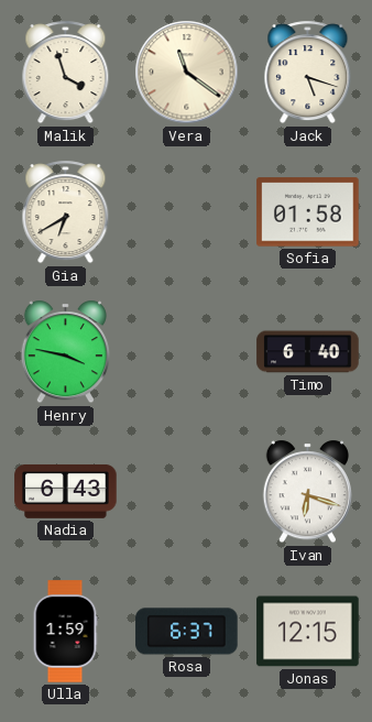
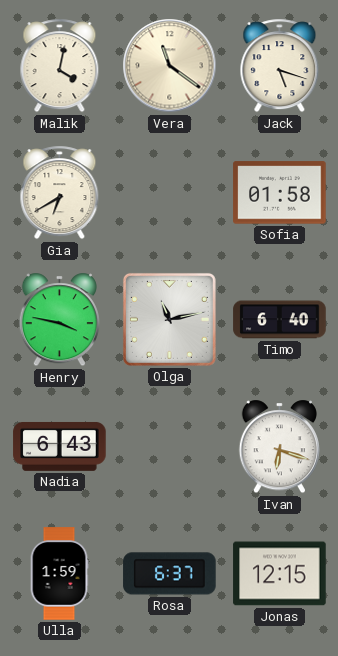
Malik: 3:57 -> 4:02
Olga: none -> 11:13
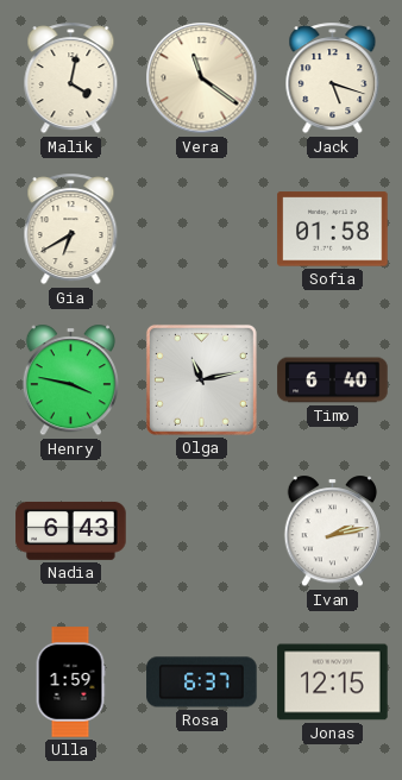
Ivan: 6:18 -> 2:13
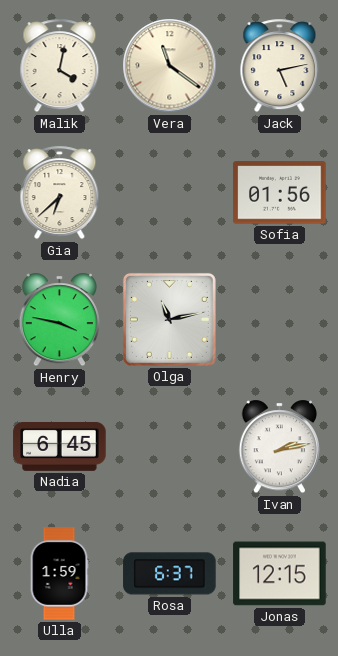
Jack: 5:18 -> 5:13
Gia: 6:40 -> 6:38
Sofia: 01:58 -> 01:56
Timo: 6:40 -> none
Nadia: 6:43 -> 6:45
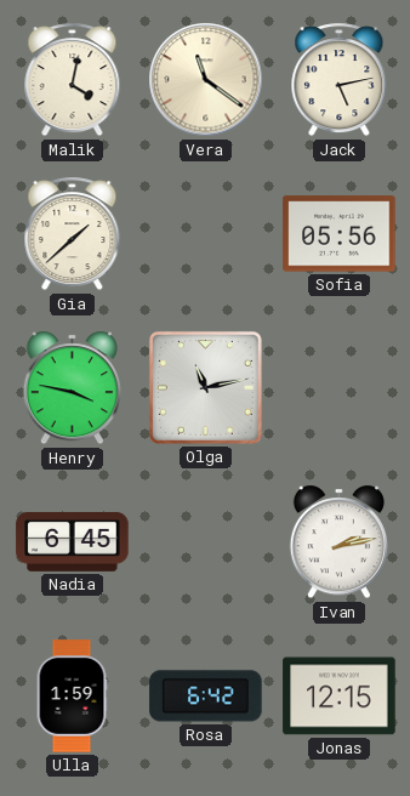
Gia: 6:38 -> 1:38
Sofia: 01:56 -> 05:56
Rosa: 6:37 -> 6:42
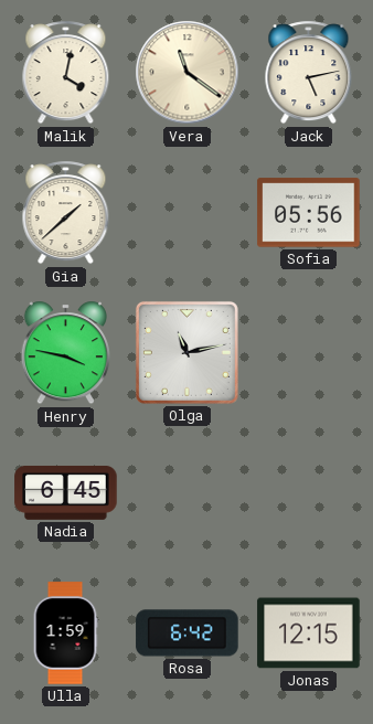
Ivan: 2:13 -> none
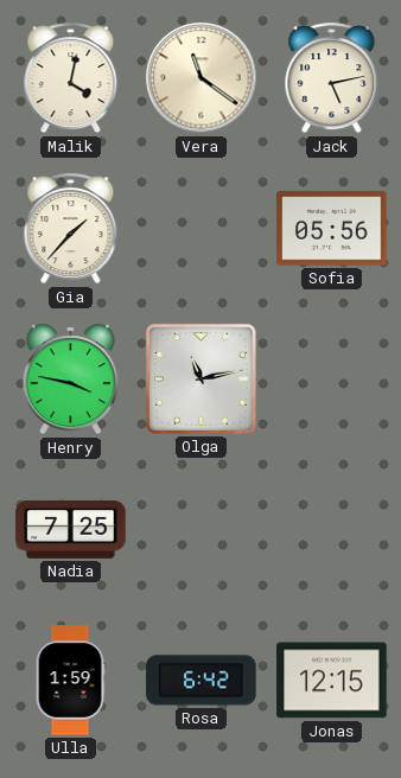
Gia: 1:38 -> 1:37
Nadia: 6:45 -> 7:25
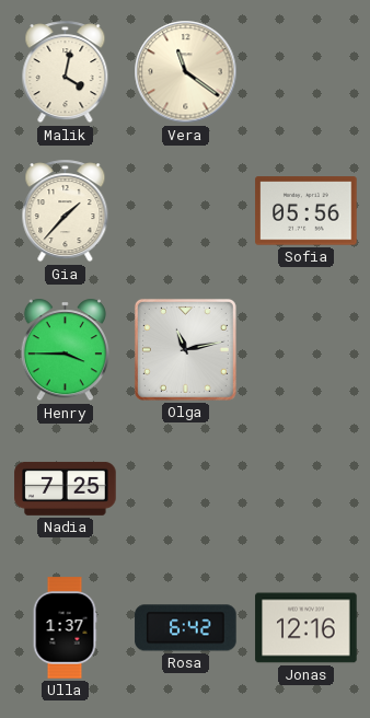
Jack: 5:13 -> none
Henry: 3:47 -> 3:45
Ulla: 1:59 -> 1:37
Jonas: 12:15 -> 12:16
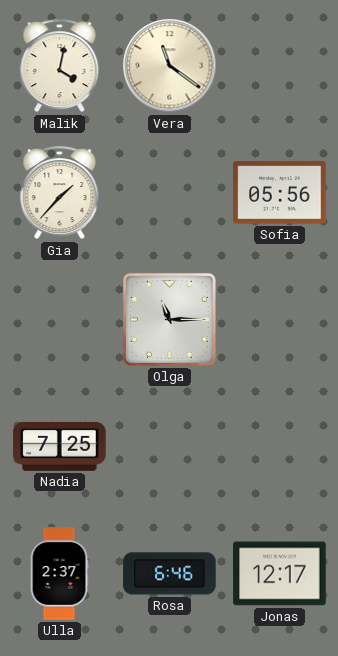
Henry: 3:45 -> none
Olga: 11:13 -> 11:15
Ulla: 1:37 -> 2:37
Rosa: 6:42 -> 6:46
Jonas: 12:16 -> 12:17
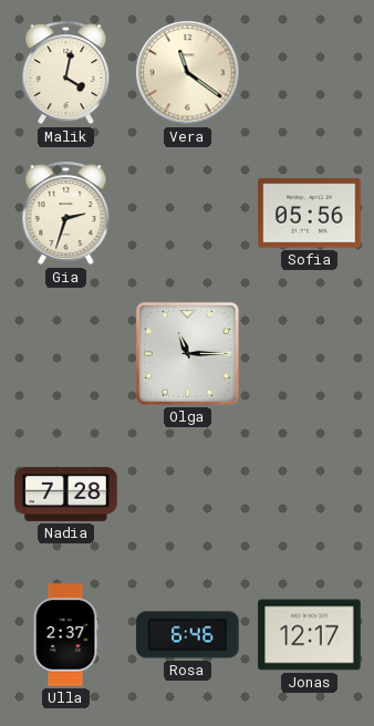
Gia: 1:37 -> 2:33
Nadia: 7:25 -> 7:28
